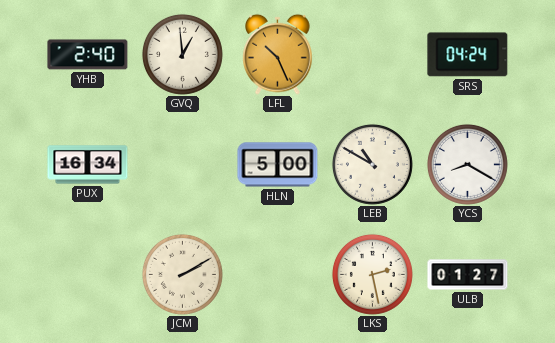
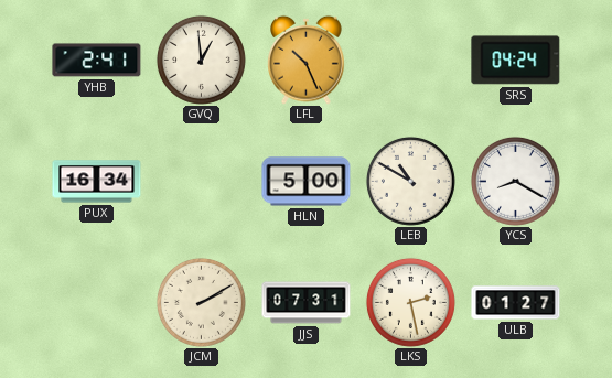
YHB: 2:40 -> 2:41
JJS: none -> 07:31
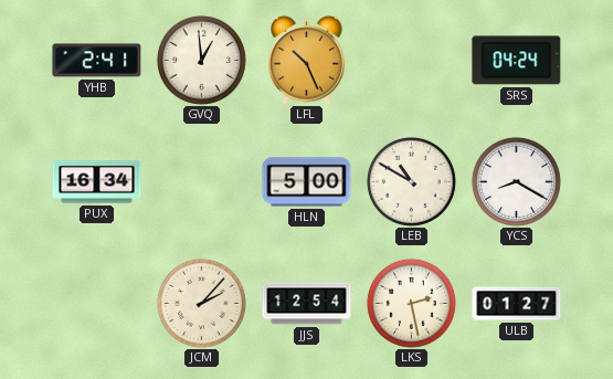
JCM: 2:10 -> 2:07
JJS: 07:31 -> 12:54
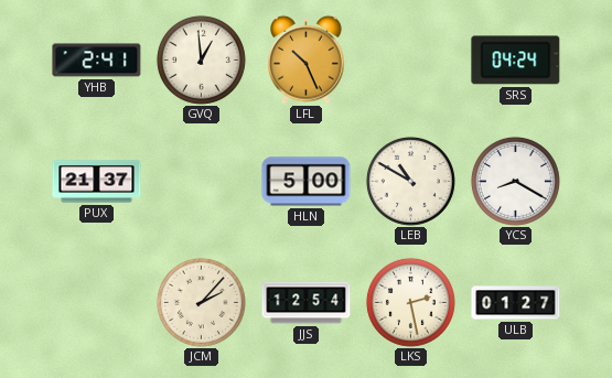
PUX: 16:34 -> 21:37
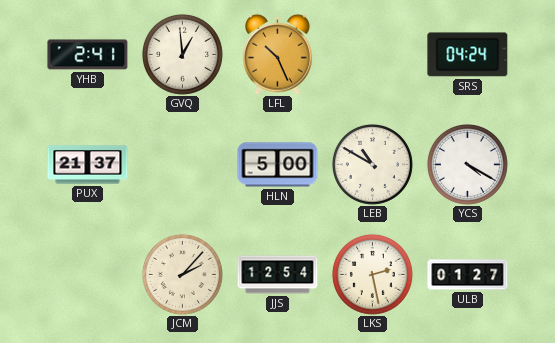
YCS: 8:20 -> 4:20
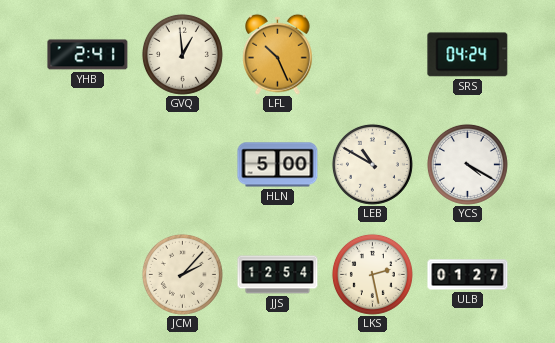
PUX: 21:37 -> none
